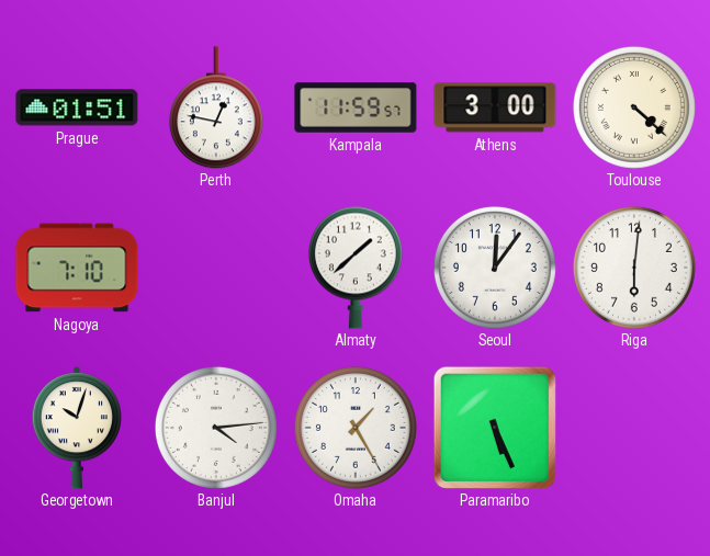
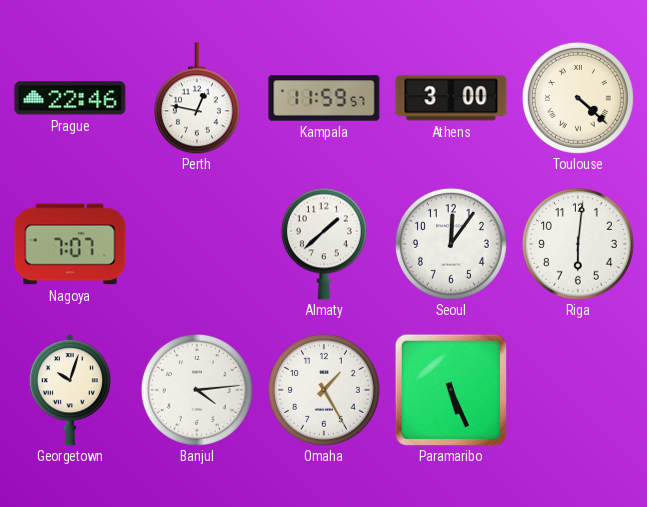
Prague: 01:51 -> 22:46
Nagoya: 7:10 -> 7:07
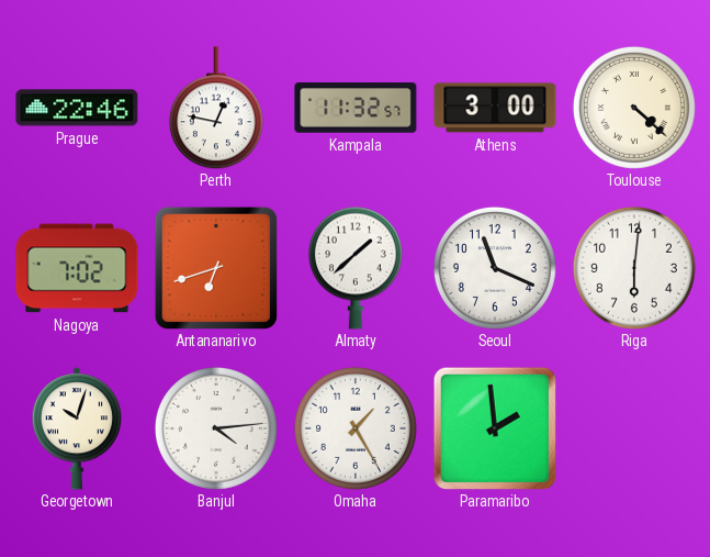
Kampala: 11:59 -> 11:32
Nagoya: 7:07 -> 7:02
Antananarivo: none -> 6:42
Seoul: 12:06 -> 11:19
Paramaribo: 5:26 -> 1:59
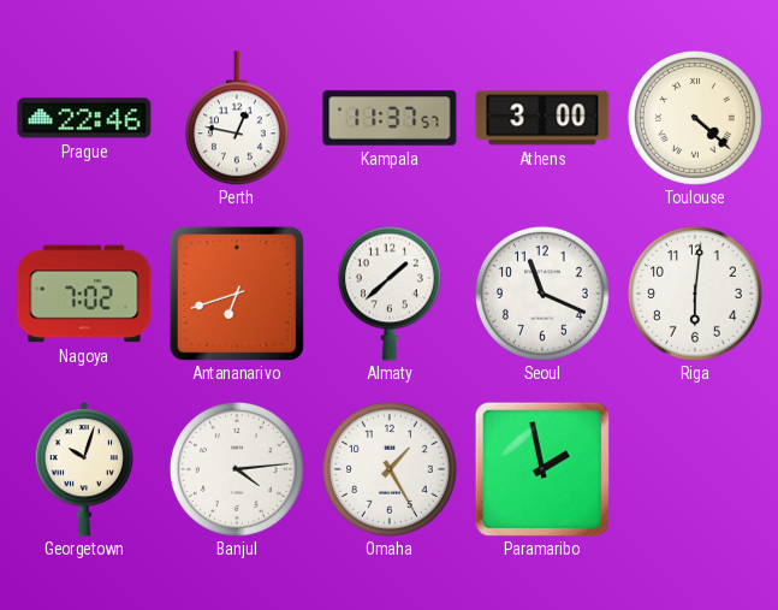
Kampala: 11:32 -> 11:37
Paramaribo: 1:59 -> 1:58
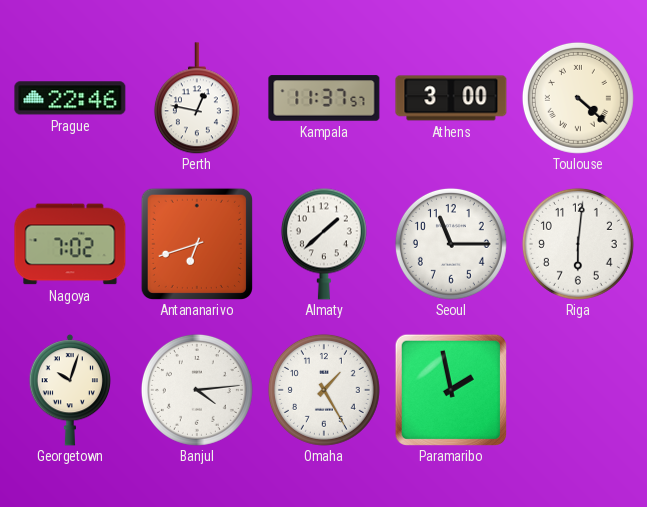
Seoul: 11:19 -> 11:15
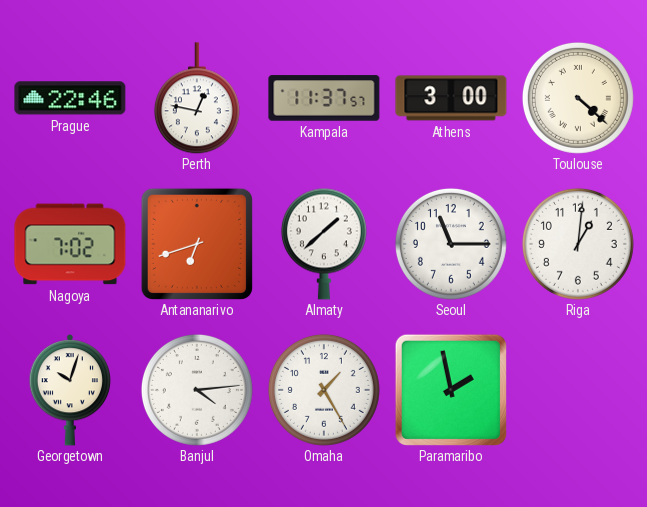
Riga: 6:01 -> 1:01
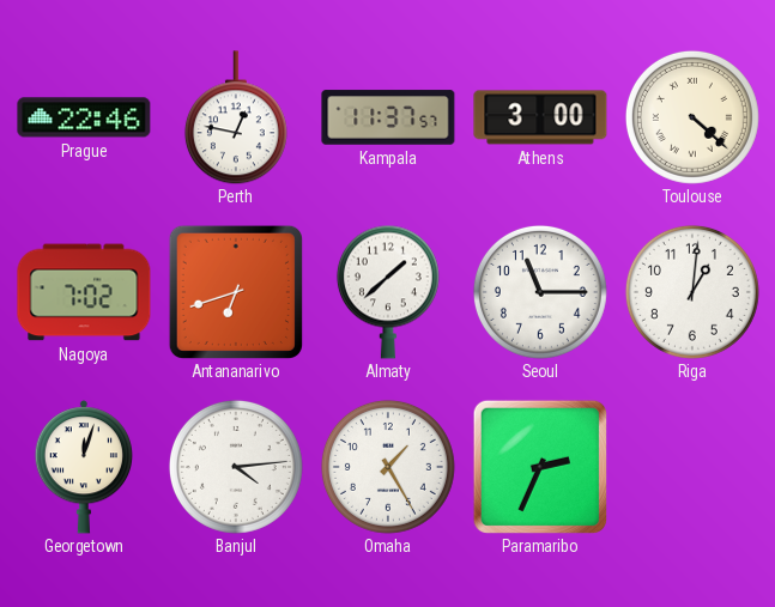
Georgetown: 10:03 -> 12:03
Paramaribo: 1:58 -> 2:34
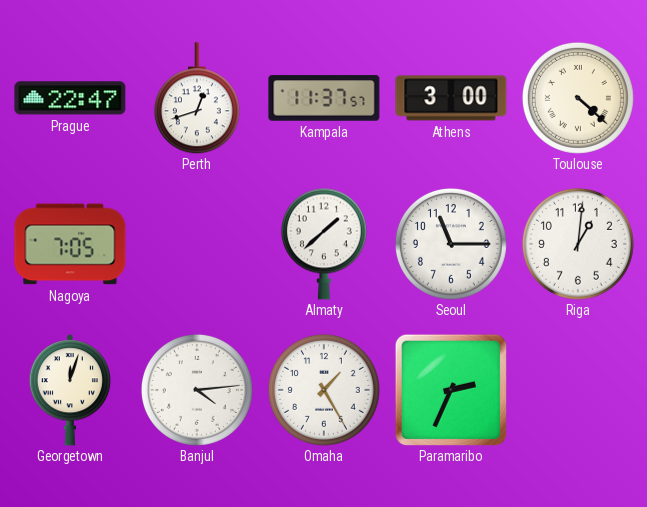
Prague: 22:46 -> 22:47
Perth: 12:47 -> 12:42
Nagoya: 7:02 -> 7:05
Antananarivo: 6:42 -> none
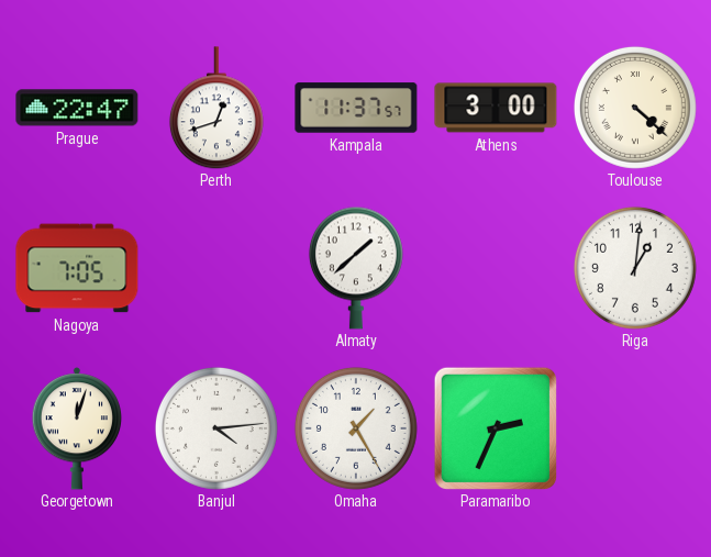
Seoul: 11:15 -> none
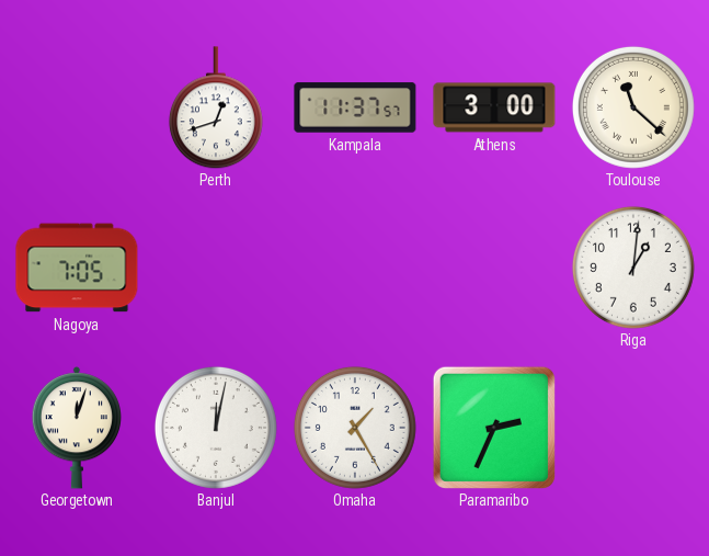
Prague: 22:47 -> none
Toulouse: 4:22 -> 11:22
Almaty: 1:38 -> none
Banjul: 4:14 -> 12:02
